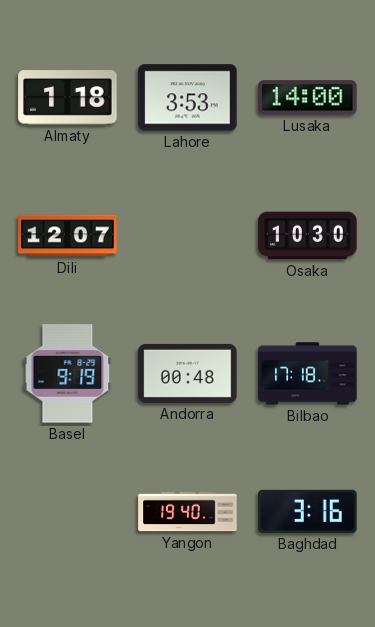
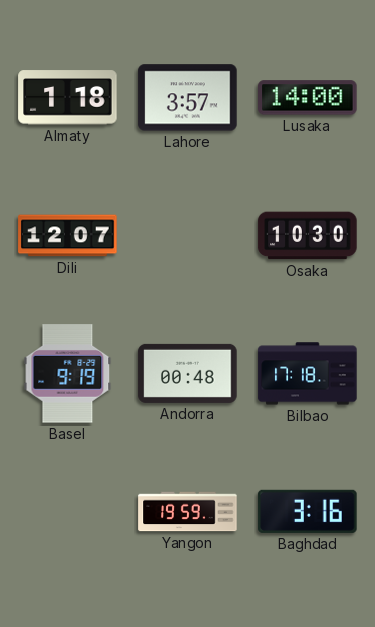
Lahore: 3:53 -> 3:57
Yangon: 19:40 -> 19:59
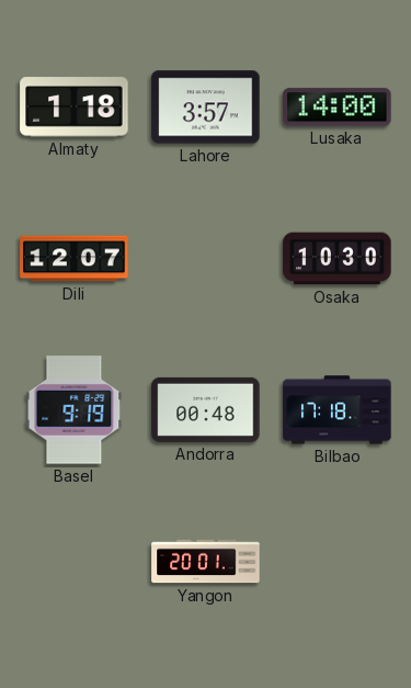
Yangon: 19:59 -> 20:01
Baghdad: 3:16 -> none
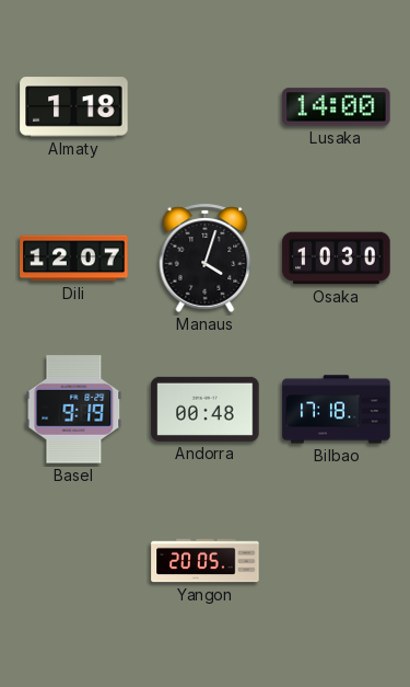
Lahore: 3:57 -> none
Manaus: none -> 4:03
Yangon: 20:01 -> 20:05
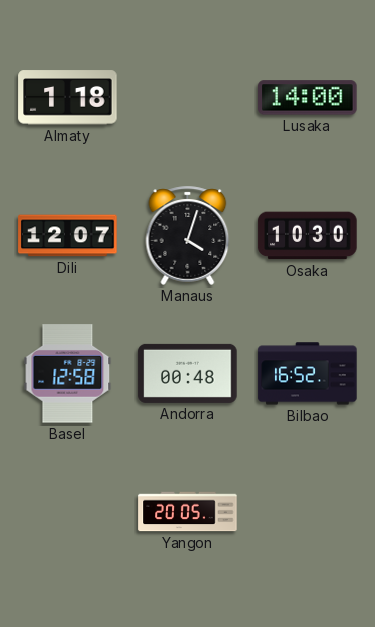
Basel: 9:19 -> 12:58
Bilbao: 17:18 -> 16:52
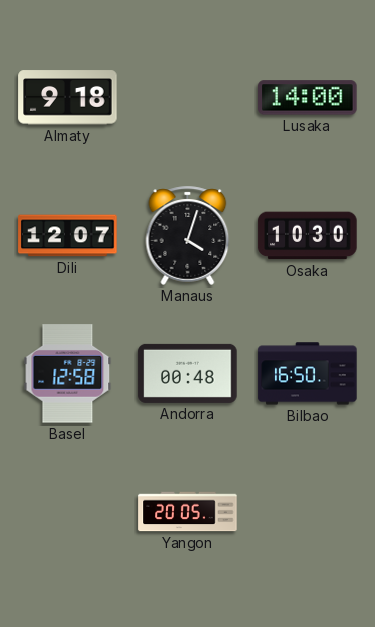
Almaty: 1:18 -> 9:18
Bilbao: 16:52 -> 16:50
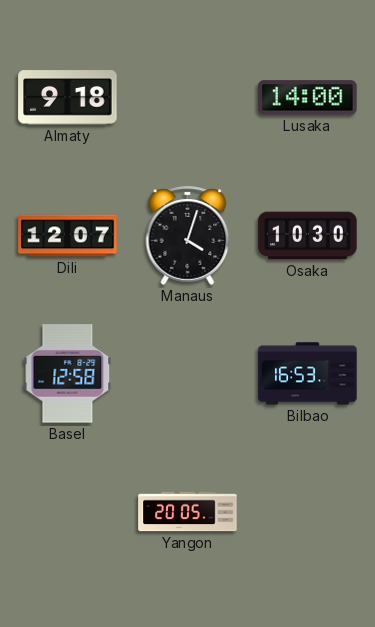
Andorra: 00:48 -> none
Bilbao: 16:50 -> 16:53
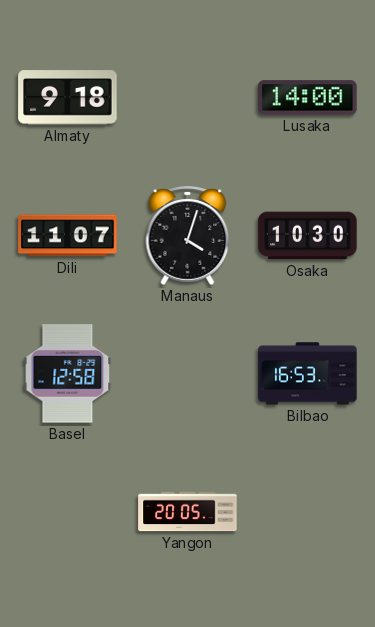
Dili: 12:07 -> 11:07
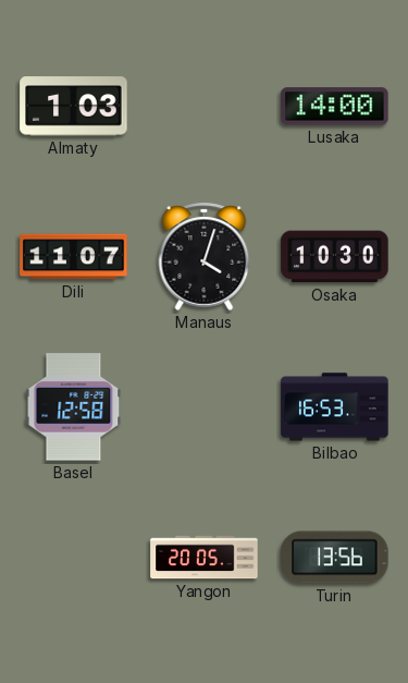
Almaty: 9:18 -> 1:03
Turin: none -> 13:56
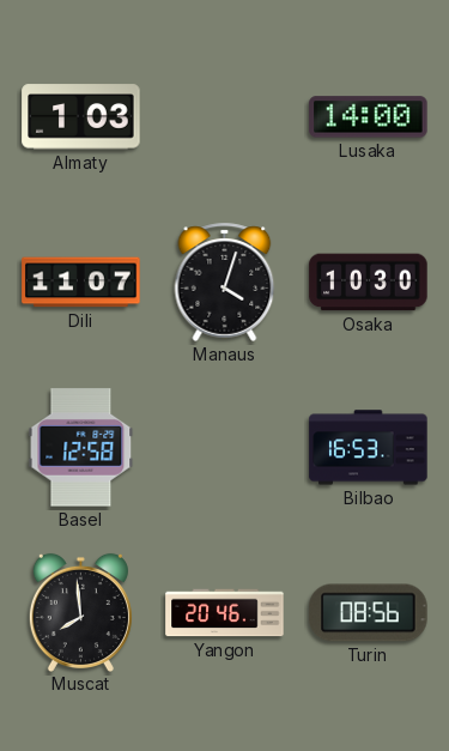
Muscat: none -> 7:59
Yangon: 20:05 -> 20:46
Turin: 13:56 -> 08:56
